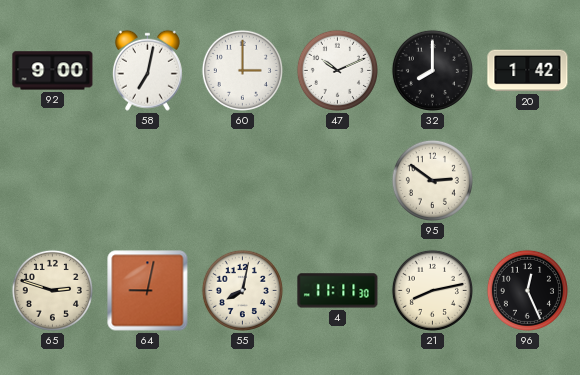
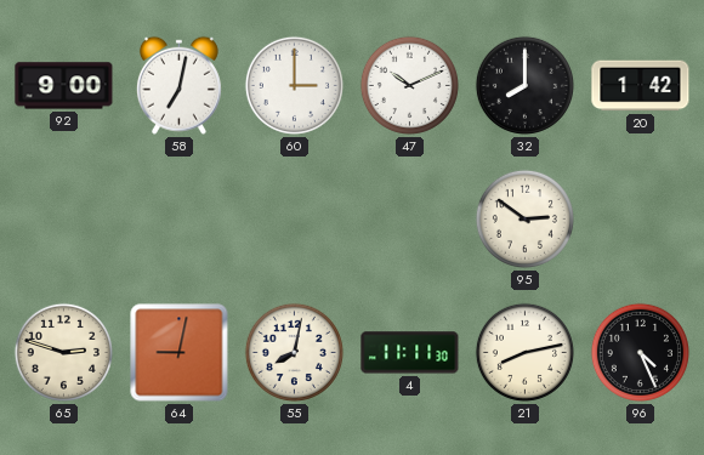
96: 12:26 -> 4:26
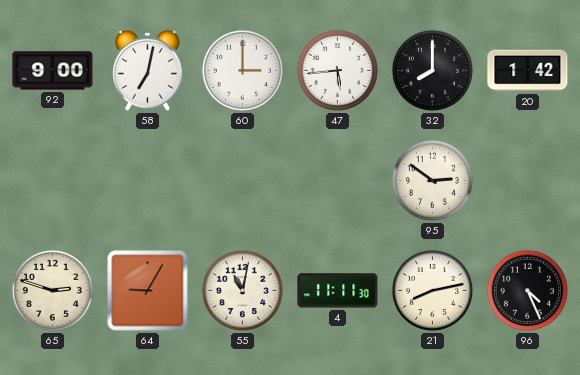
47: 10:11 -> 5:44
64: 9:02 -> 9:05
55: 8:02 -> 11:02
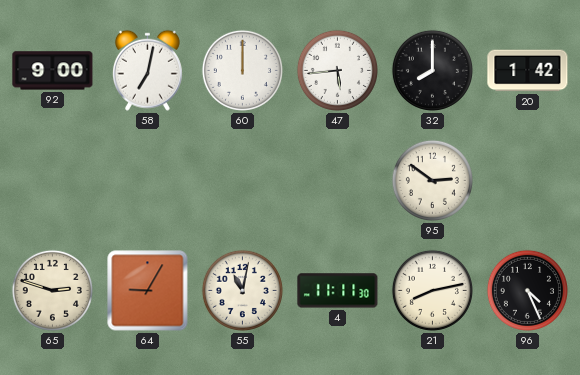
60: 3:00 -> 12:00
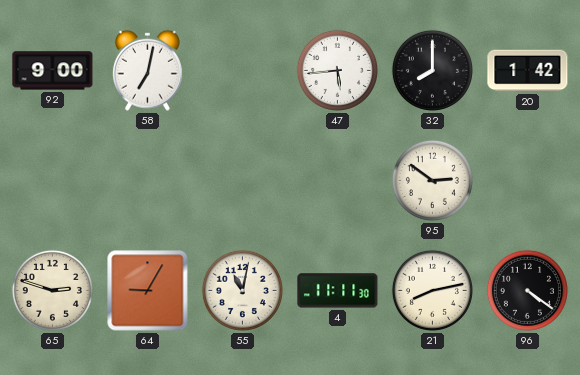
60: 12:00 -> none
96: 4:26 -> 4:21
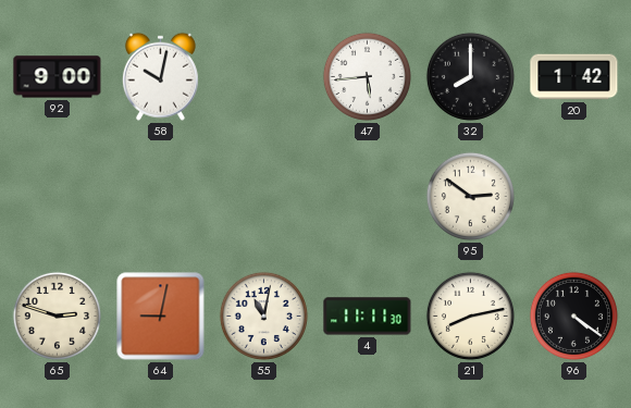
58: 7:02 -> 10:02
64: 9:05 -> 9:02
